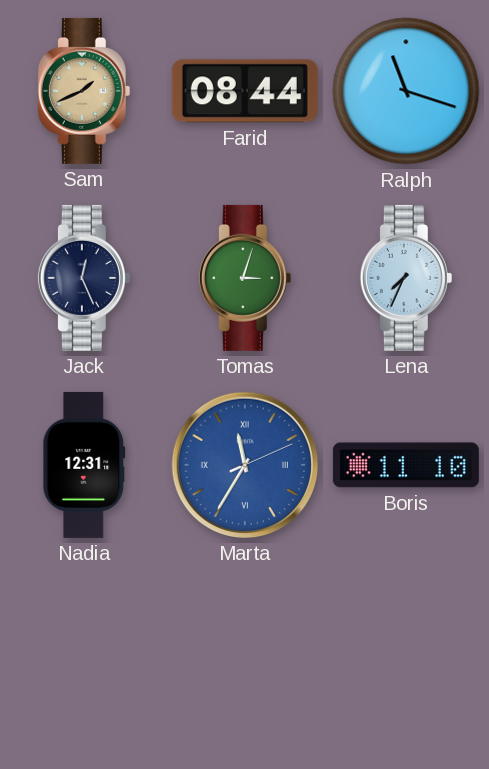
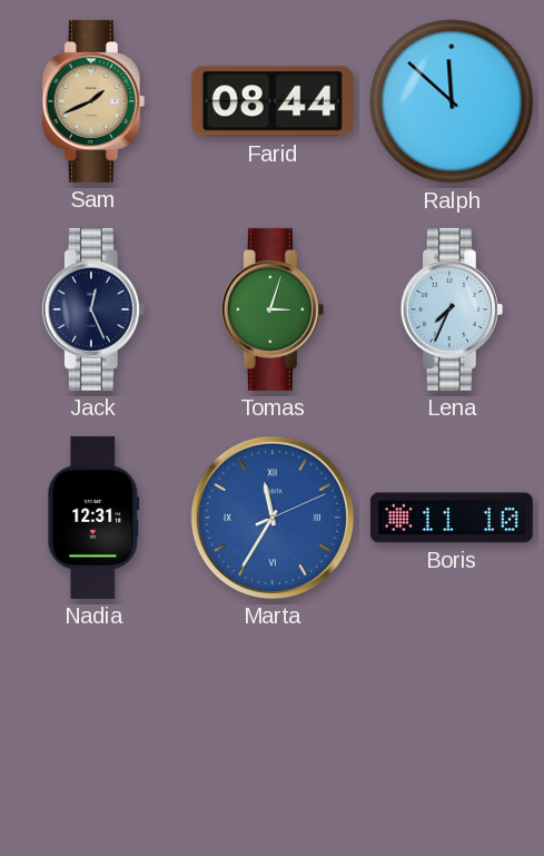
Ralph: 11:18 -> 11:52
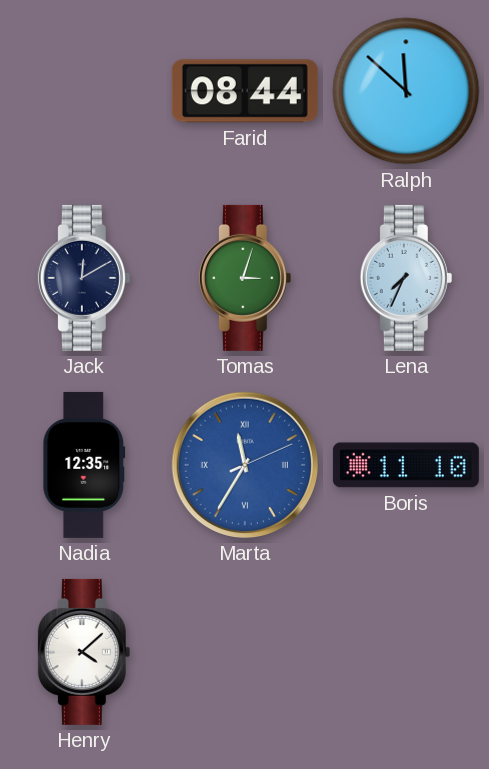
Sam: 1:41 -> none
Jack: 12:26 -> 12:10
Nadia: 12:31 -> 12:35
Henry: none -> 4:08
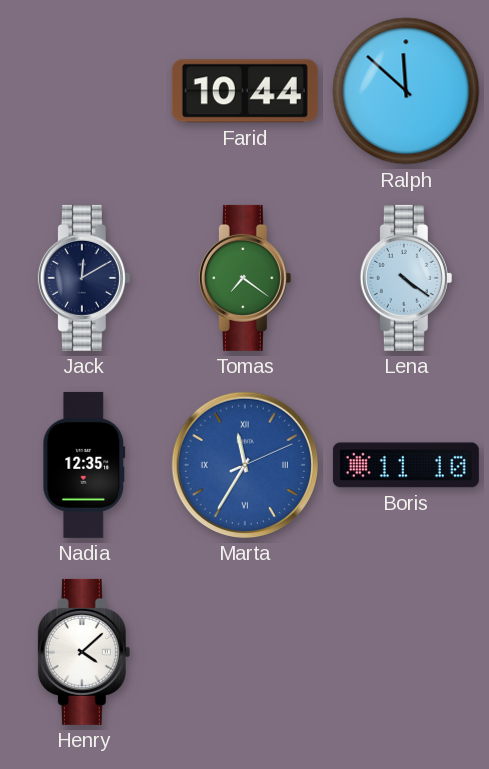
Farid: 08:44 -> 10:44
Tomas: 3:03 -> 7:21
Lena: 7:34 -> 4:21
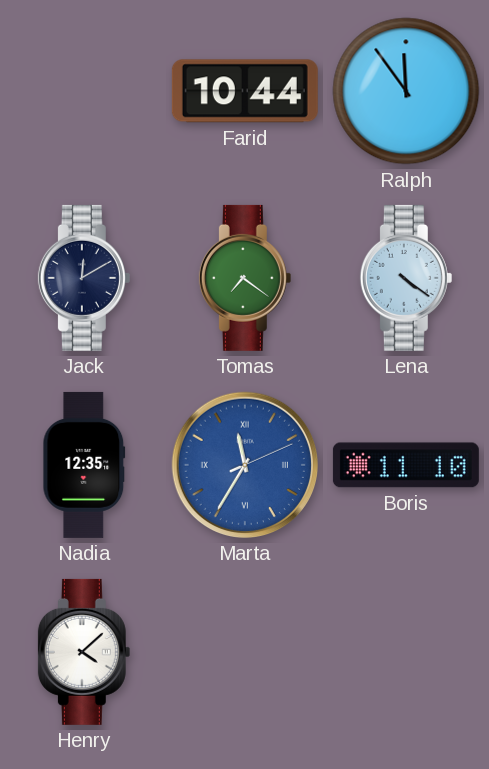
Ralph: 11:52 -> 11:54
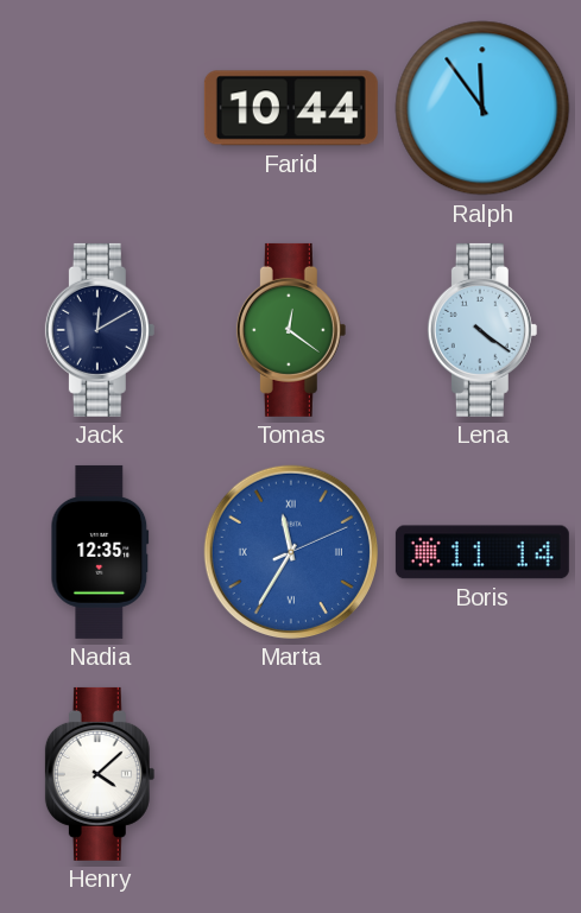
Tomas: 7:21 -> 12:21
Boris: 11:10 -> 11:14
